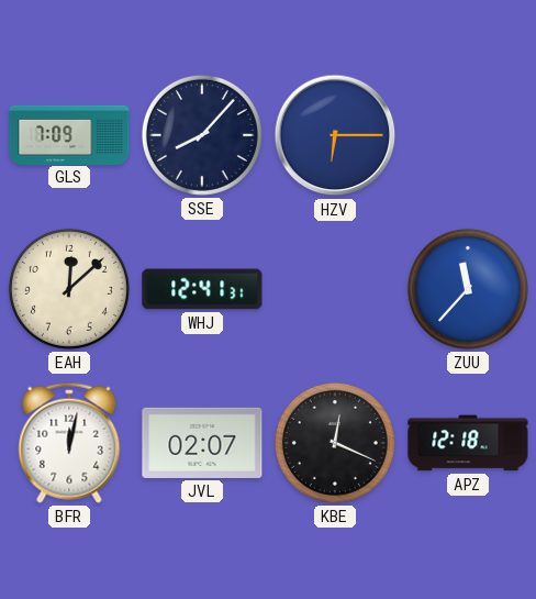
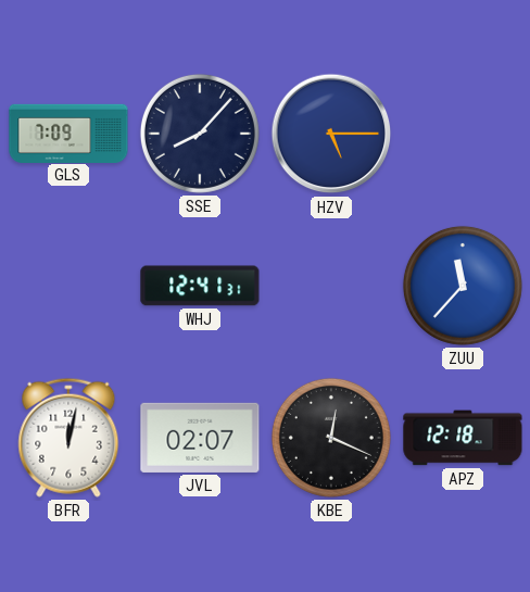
HZV: 6:15 -> 5:15
EAH: 12:08 -> none
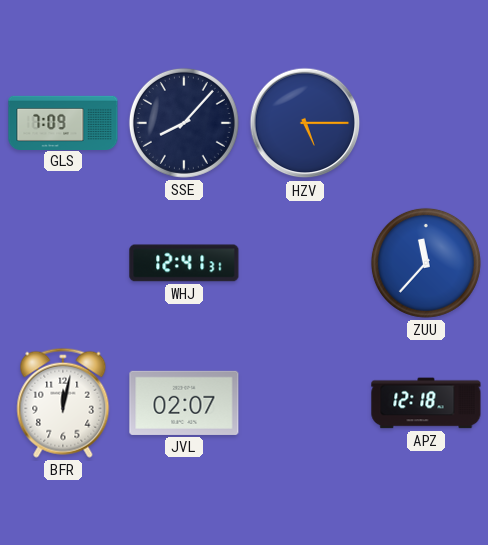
KBE: 12:19 -> none
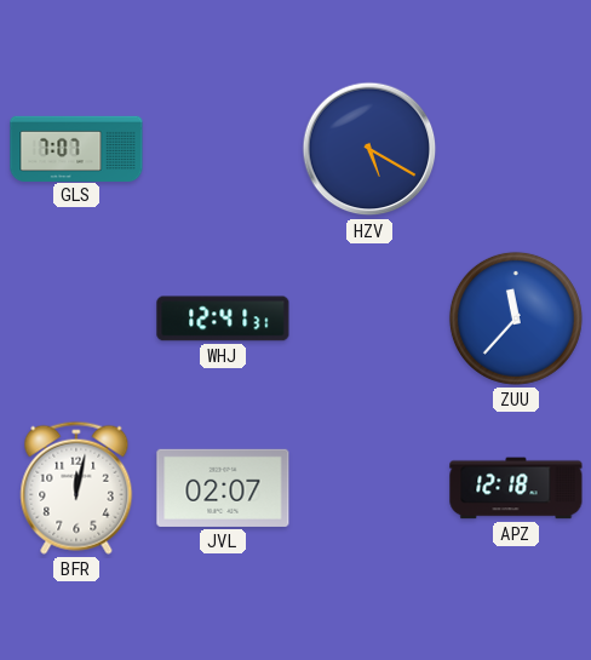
GLS: 7:09 -> 7:07
SSE: 8:07 -> none
HZV: 5:15 -> 5:20
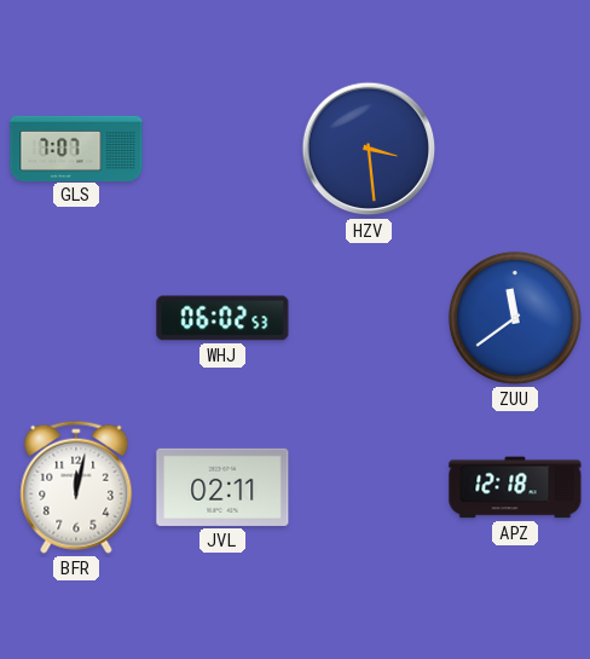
HZV: 5:20 -> 3:29
WHJ: 12:41 -> 06:02
ZUU: 11:37 -> 11:39
JVL: 02:07 -> 02:11
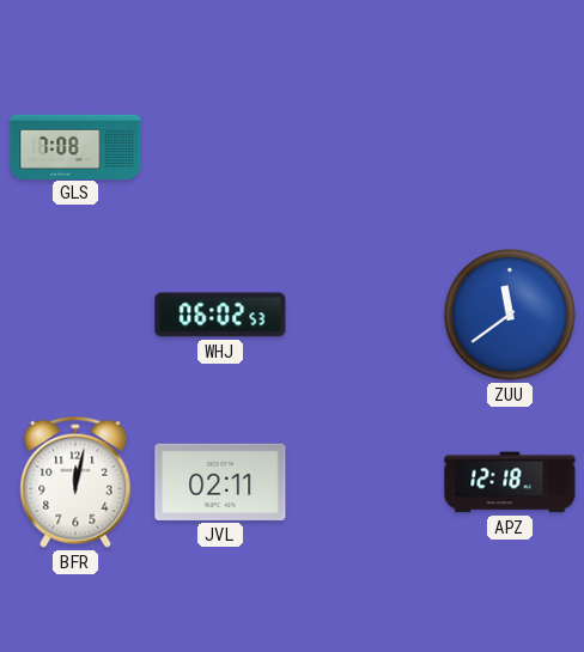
GLS: 7:07 -> 7:08
HZV: 3:29 -> none
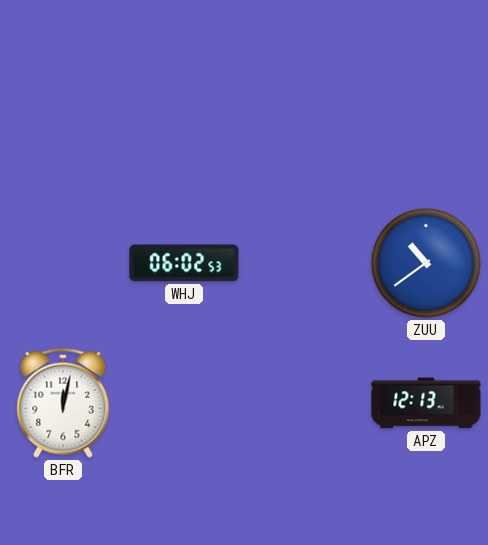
GLS: 7:08 -> none
ZUU: 11:39 -> 10:39
JVL: 02:11 -> none
APZ: 12:18 -> 12:13
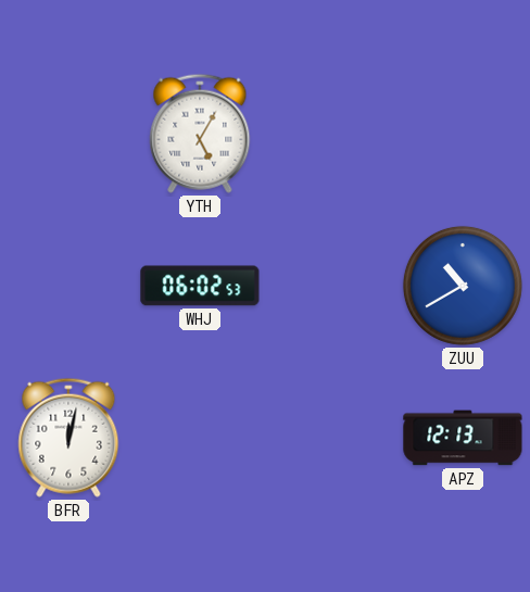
YTH: none -> 5:05
ZUU: 10:39 -> 10:40
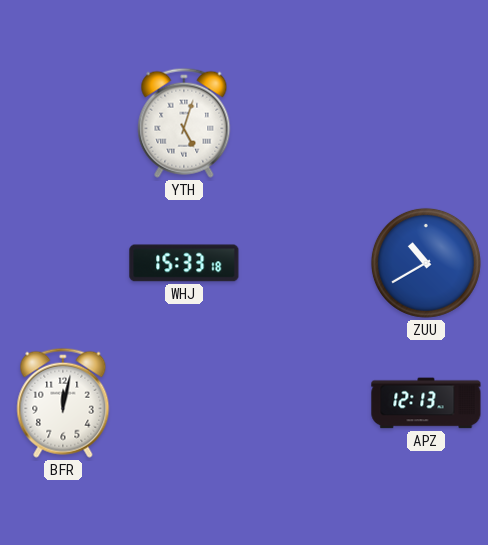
YTH: 5:05 -> 5:03
WHJ: 06:02 -> 15:33
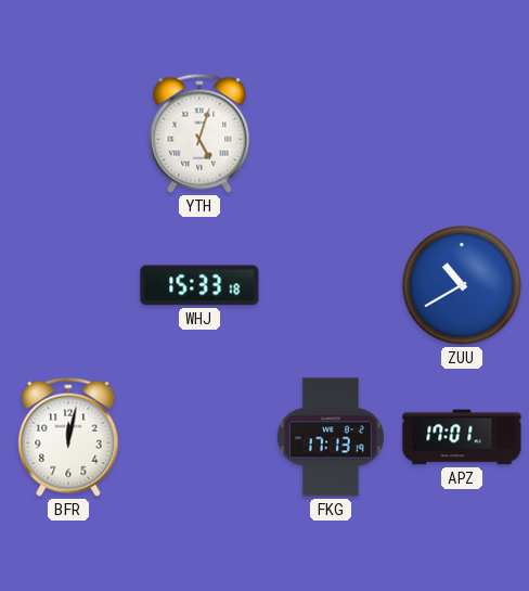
FKG: none -> 17:13
APZ: 12:13 -> 17:01
